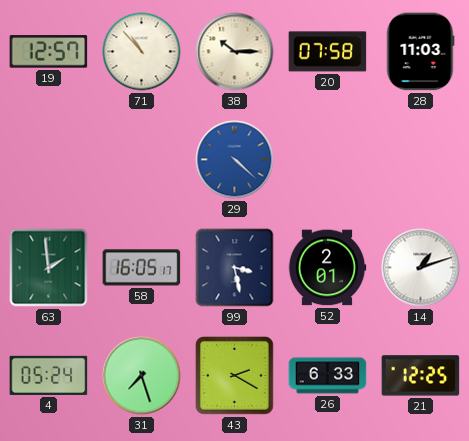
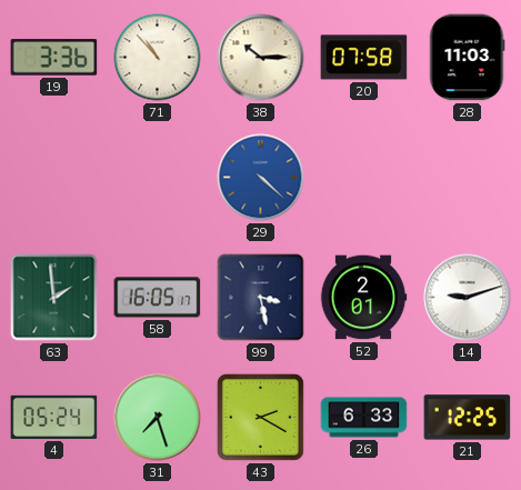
19: 12:57 -> 3:36
14: 1:12 -> 9:12
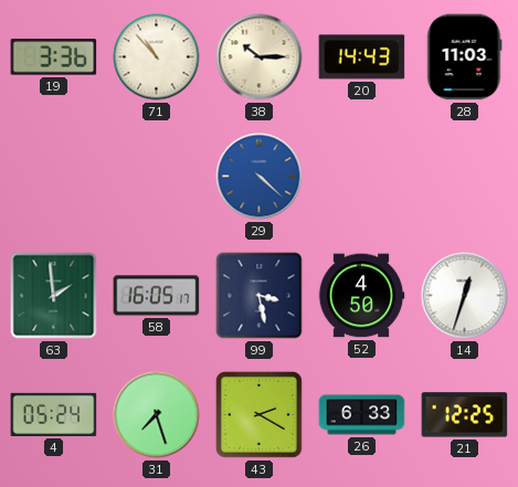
20: 07:58 -> 14:43
52: 2:01 -> 4:50
14: 9:12 -> 12:33
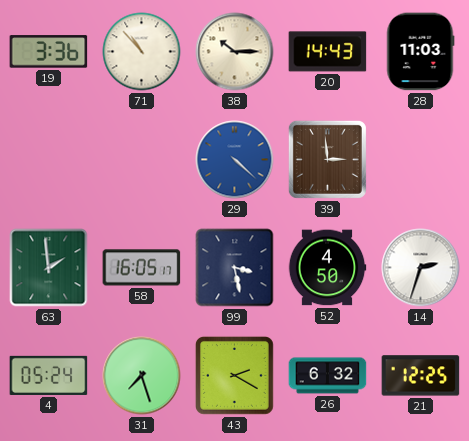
39: none -> 2:59
14: 12:33 -> 2:33
26: 6:33 -> 6:32
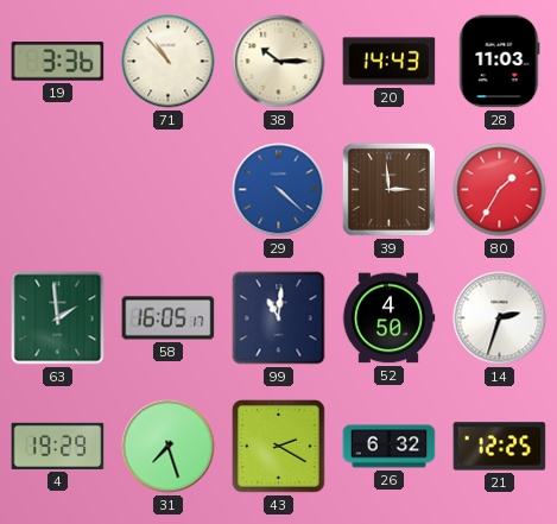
80: none -> 1:35
99: 3:28 -> 11:01
4: 05:24 -> 19:29
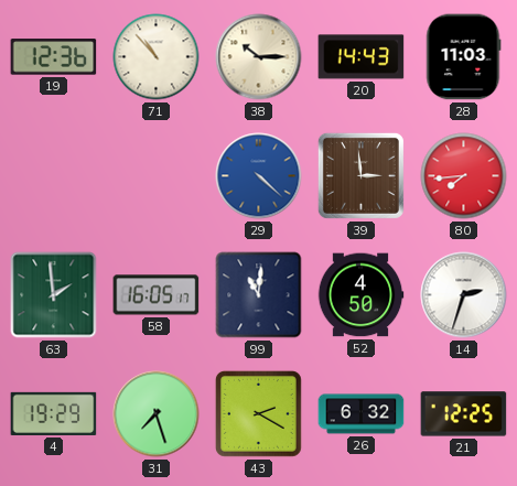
19: 3:36 -> 12:36
80: 1:35 -> 7:44
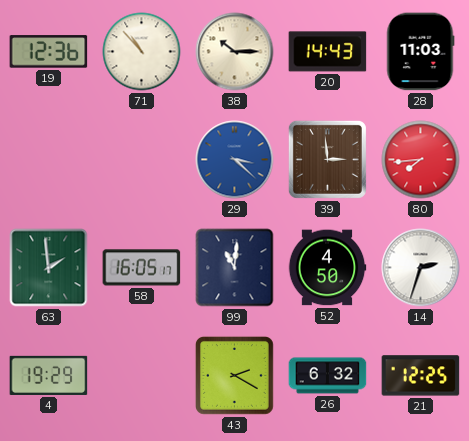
29: 4:22 -> 3:22
31: 7:27 -> none
